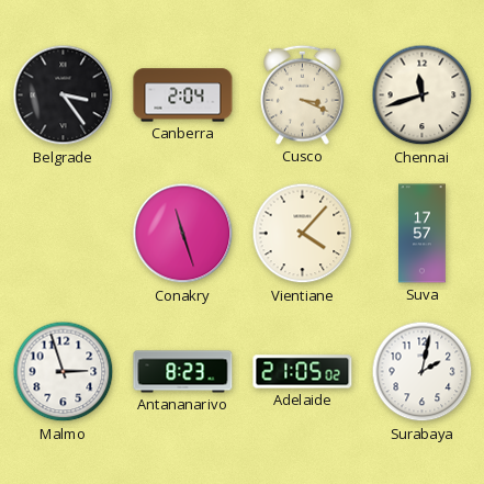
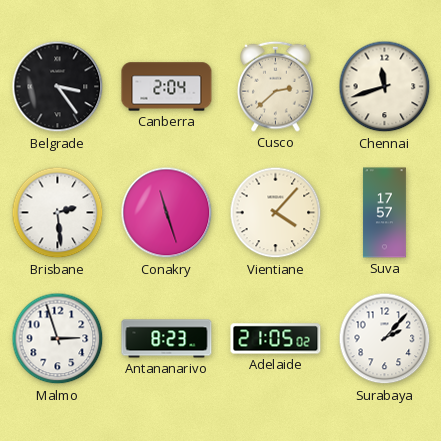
Cusco: 3:19 -> 2:38
Brisbane: none -> 2:29
Surabaya: 2:02 -> 2:07
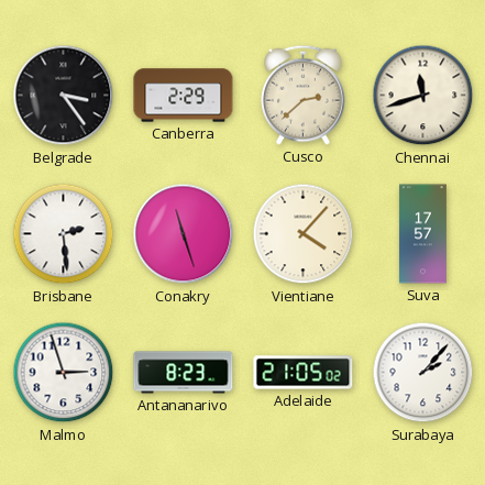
Canberra: 2:04 -> 2:29
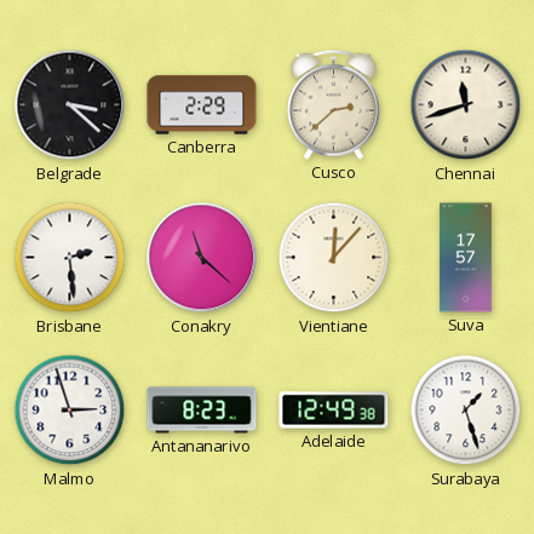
Belgrade: 3:24 -> 3:22
Conakry: 11:27 -> 11:22
Vientiane: 4:07 -> 12:07
Adelaide: 21:05 -> 12:49
Surabaya: 2:07 -> 1:27
